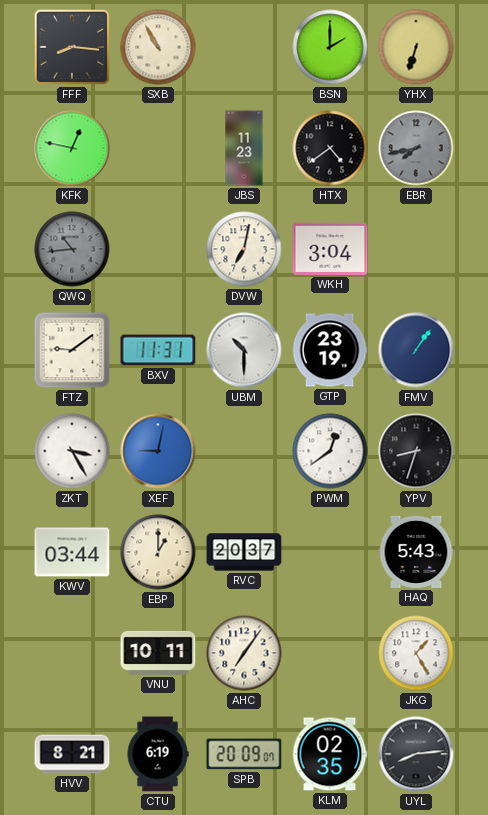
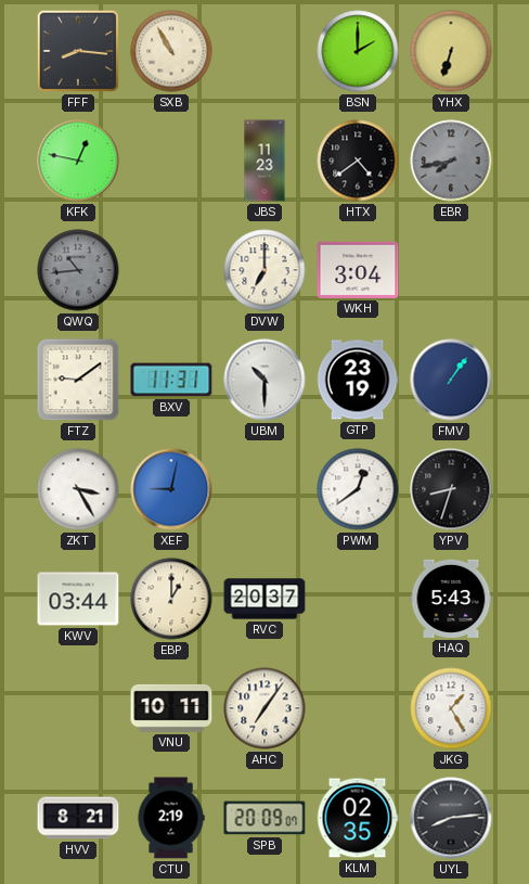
DVW: 7:02 -> 7:00
CTU: 6:19 -> 2:19
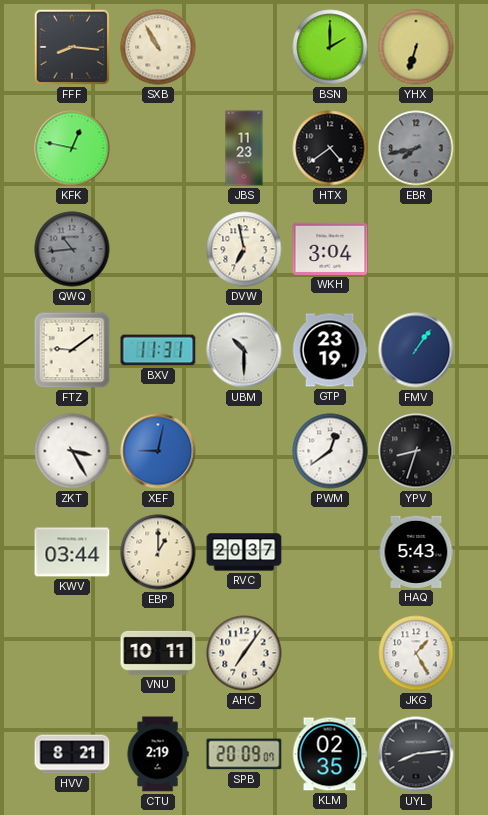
DVW: 7:00 -> 6:58
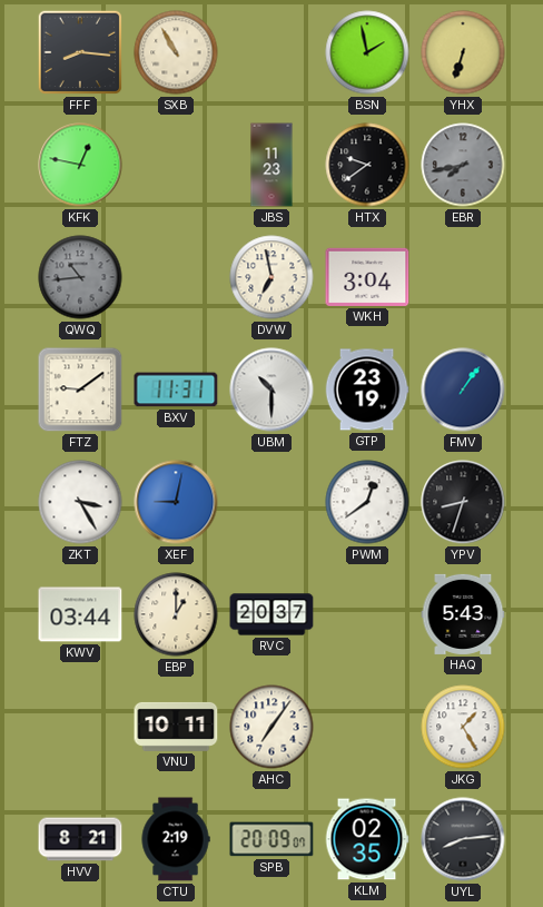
BSN: 2:00 -> 1:58
HTX: 4:39 -> 9:39
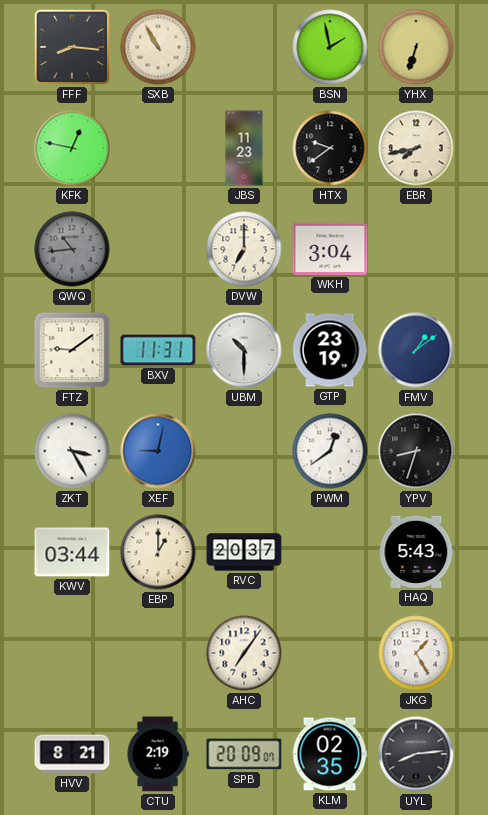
EBR dial: grey -> cream
DVW: 6:58 -> 7:00
FMV: 1:06 -> 1:09
VNU: 10:11 -> none
